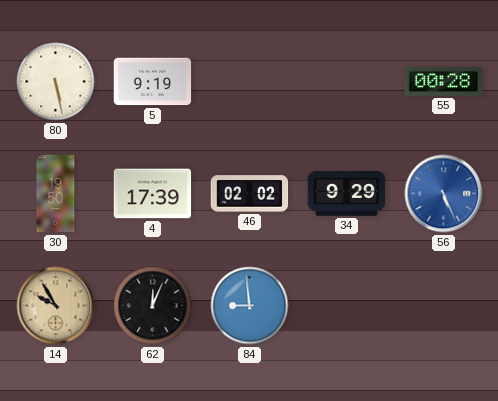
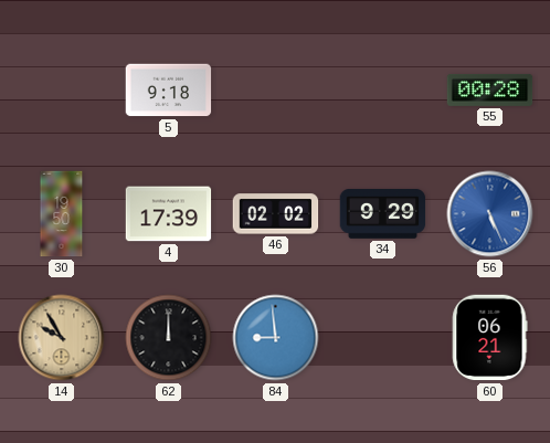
80: 5:28 -> none
5: 9:19 -> 9:18
62: 12:04 -> 12:00
60: none -> 06:21
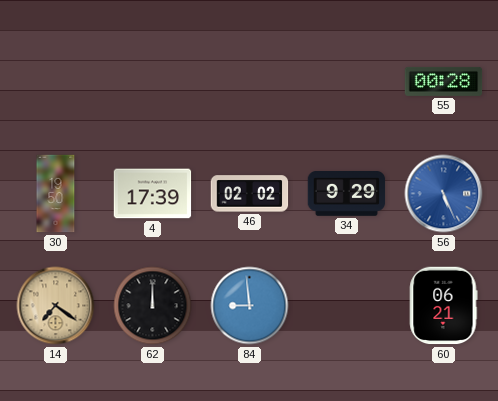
5: 9:18 -> none
14: 9:55 -> 7:21
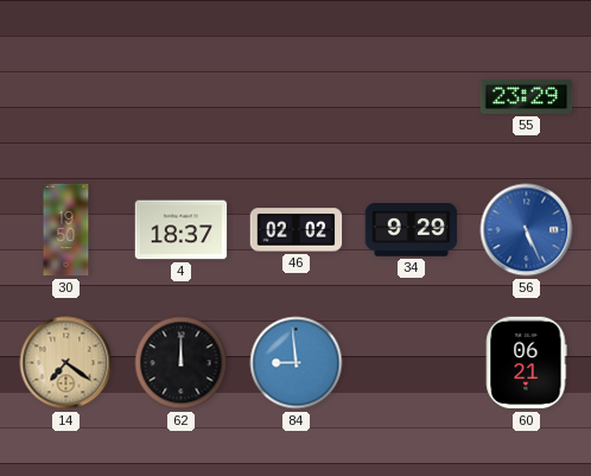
55: 00:28 -> 23:29
4: 17:39 -> 18:37
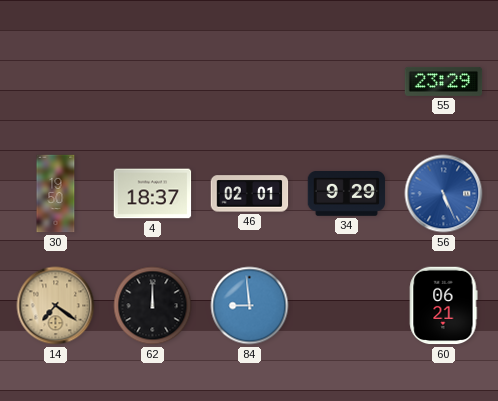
46: 02:02 -> 02:01
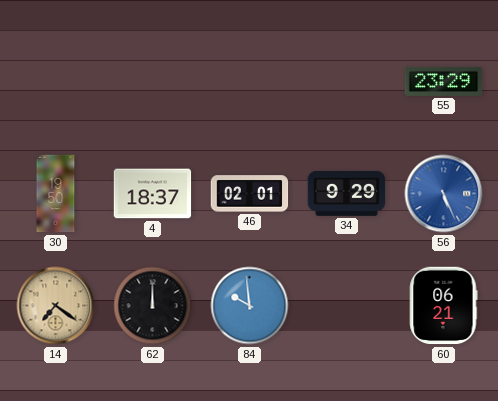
84: 8:59 -> 9:59
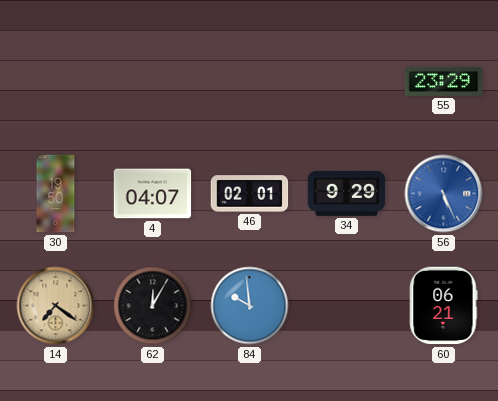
4: 18:37 -> 04:07
62: 12:00 -> 12:05
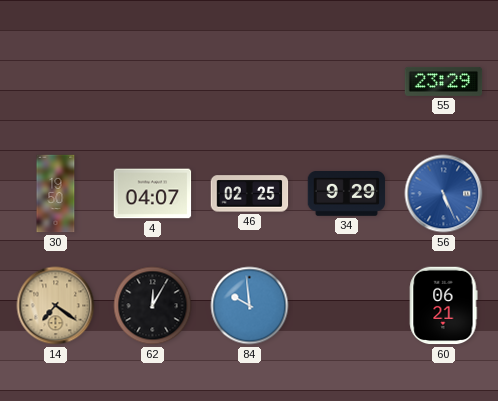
46: 02:01 -> 02:25
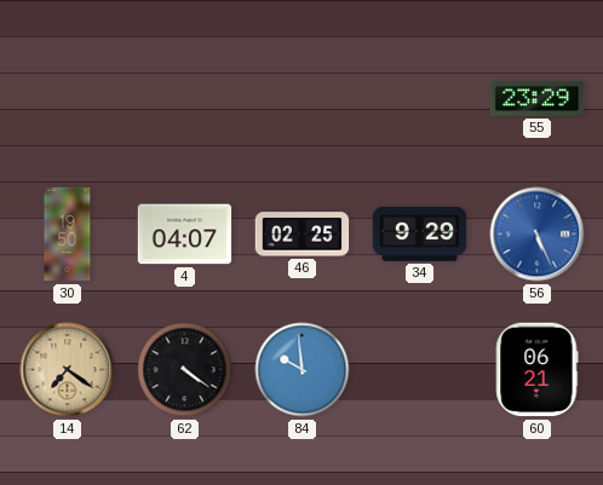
62: 12:05 -> 4:21
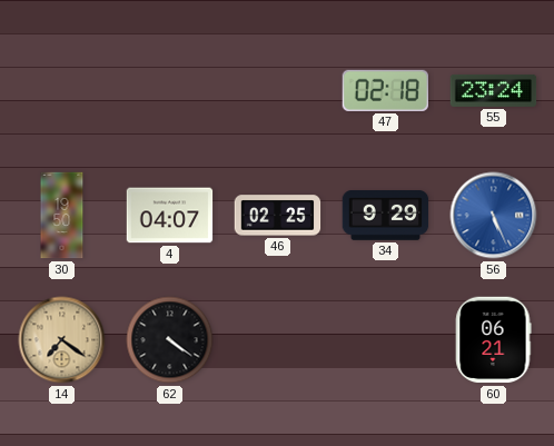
47: none -> 02:18
55: 23:29 -> 23:24
84: 9:59 -> none
